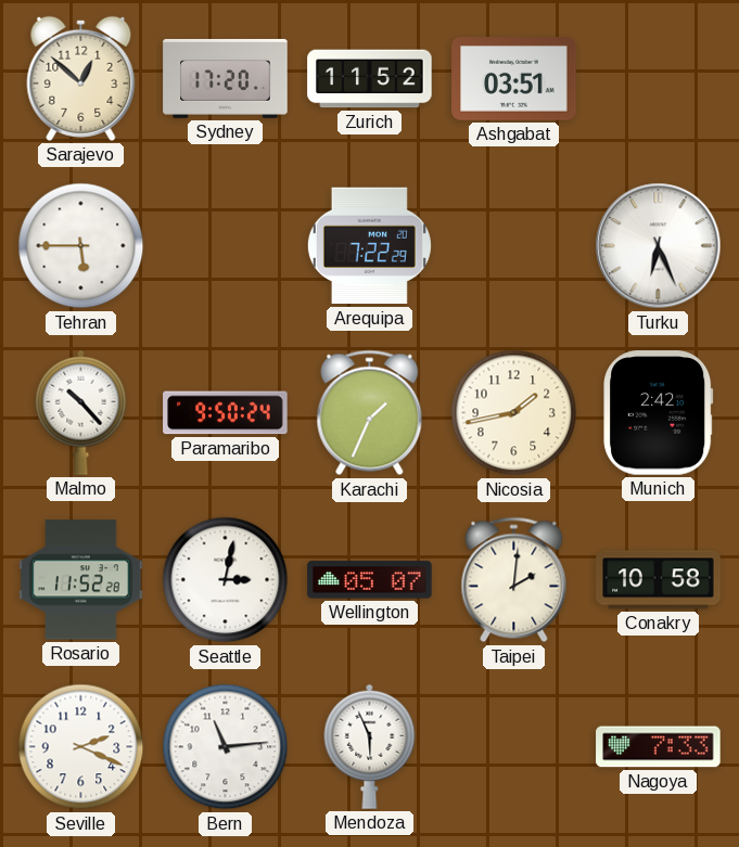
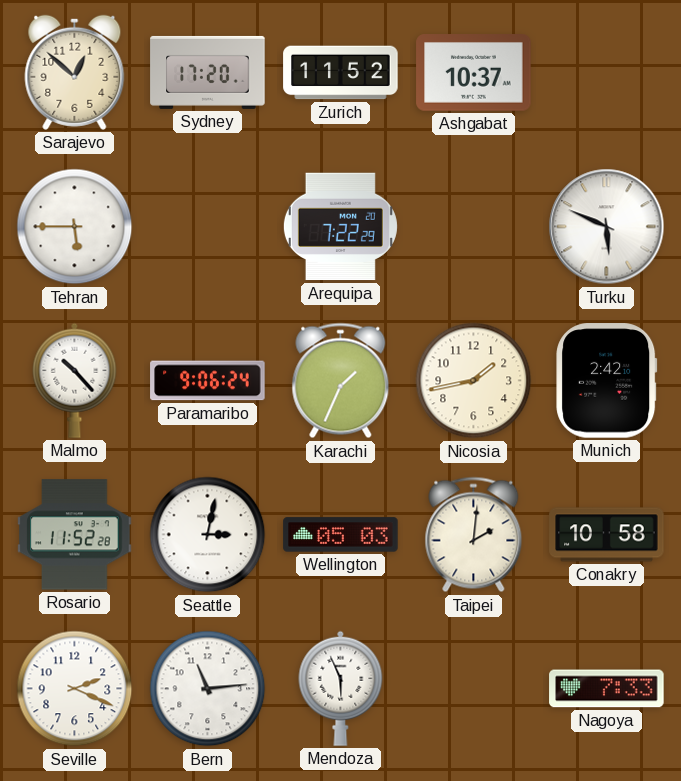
Ashgabat: 03:51 -> 10:37
Turku: 6:26 -> 5:49
Paramaribo: 9:50 -> 9:06
Wellington: 05:07 -> 05:03
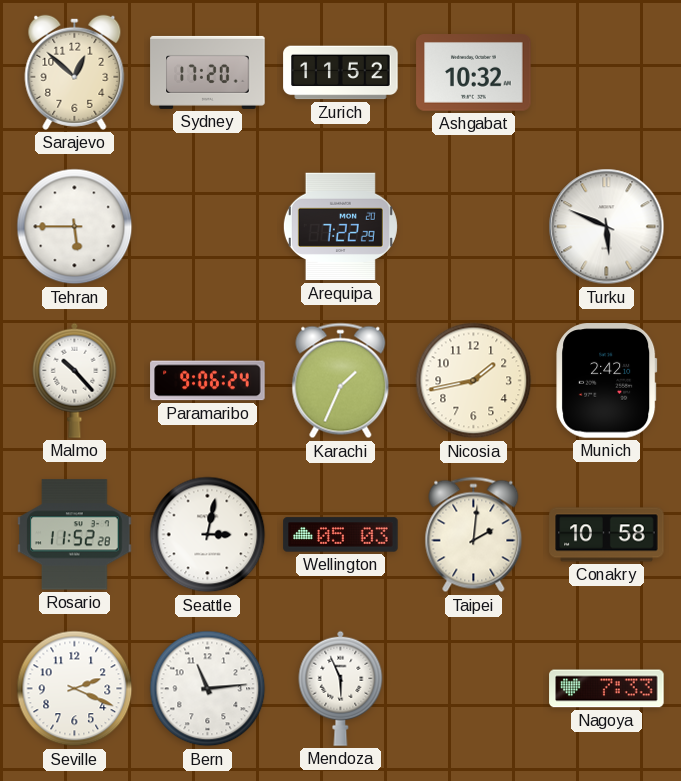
Ashgabat: 10:37 -> 10:32
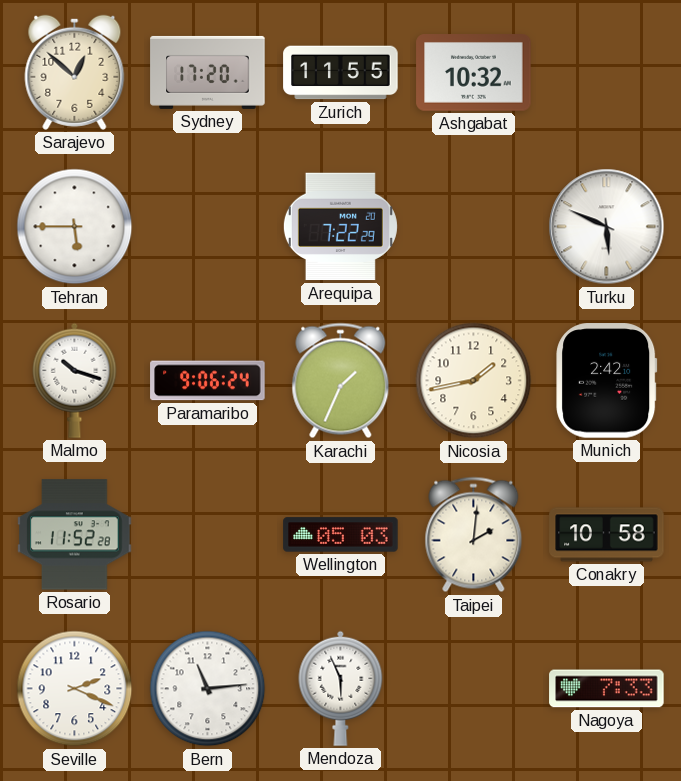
Zurich: 11:52 -> 11:55
Malmo: 10:23 -> 10:18
Seattle: 3:02 -> none
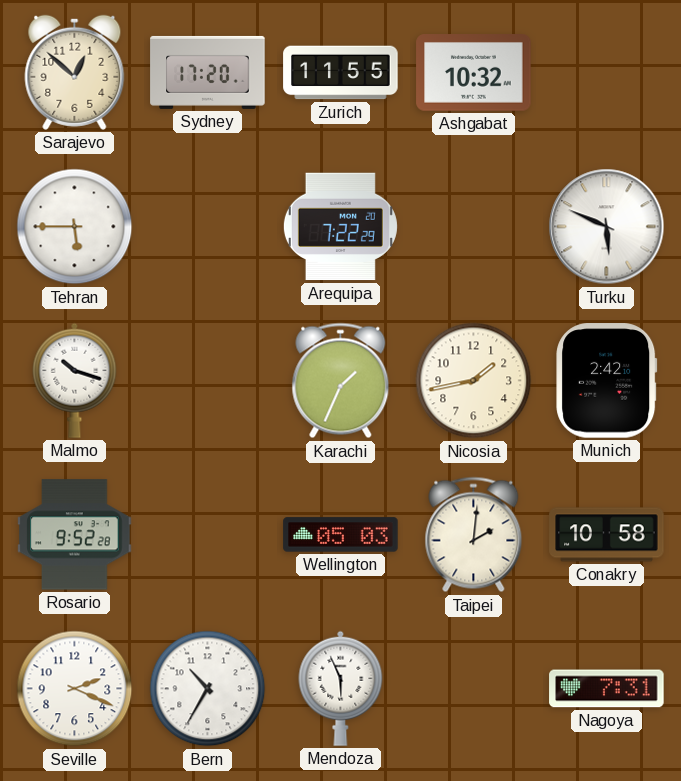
Paramaribo: 9:06 -> none
Rosario: 11:52 -> 9:52
Bern: 11:14 -> 10:35
Nagoya: 7:33 -> 7:31
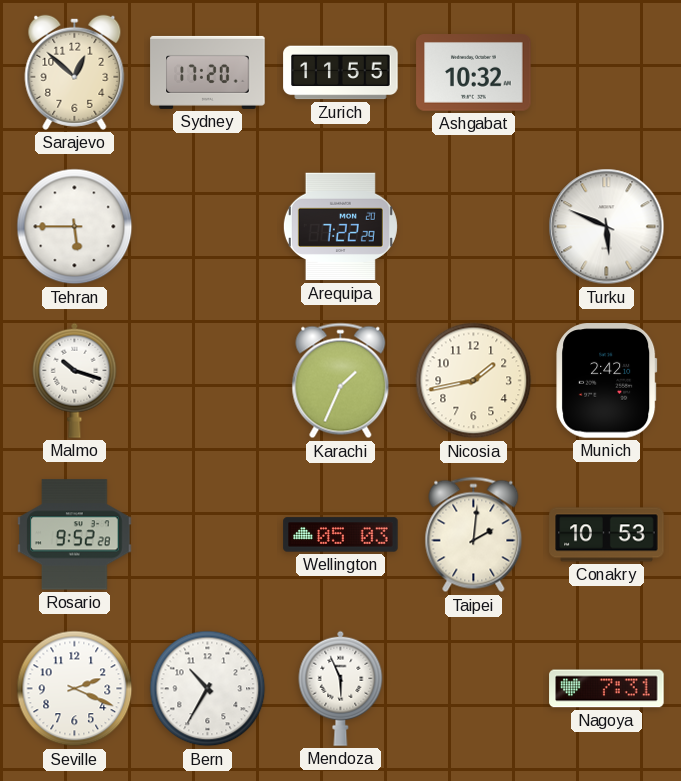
Conakry: 10:58 -> 10:53
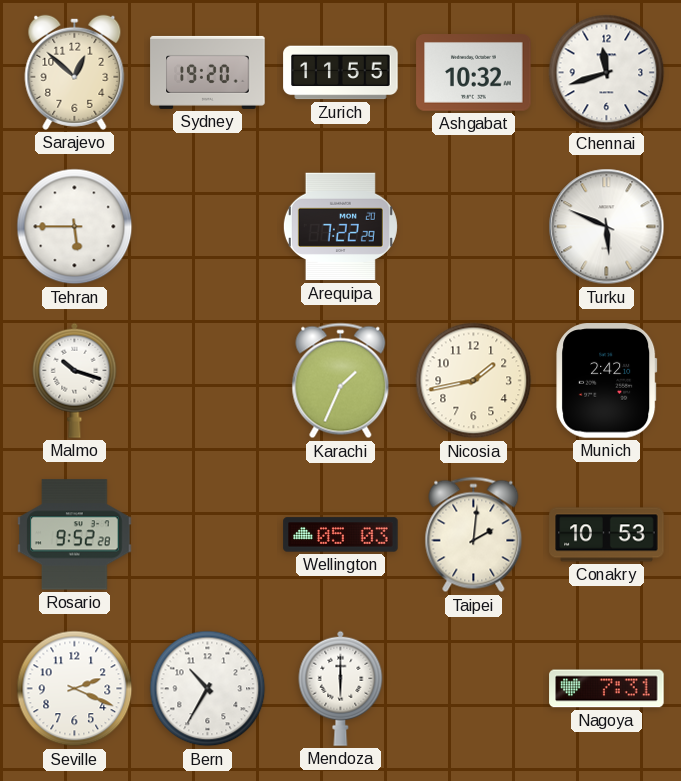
Sydney: 17:20 -> 19:20
Chennai: none -> 11:42
Mendoza: 5:56 -> 6:00
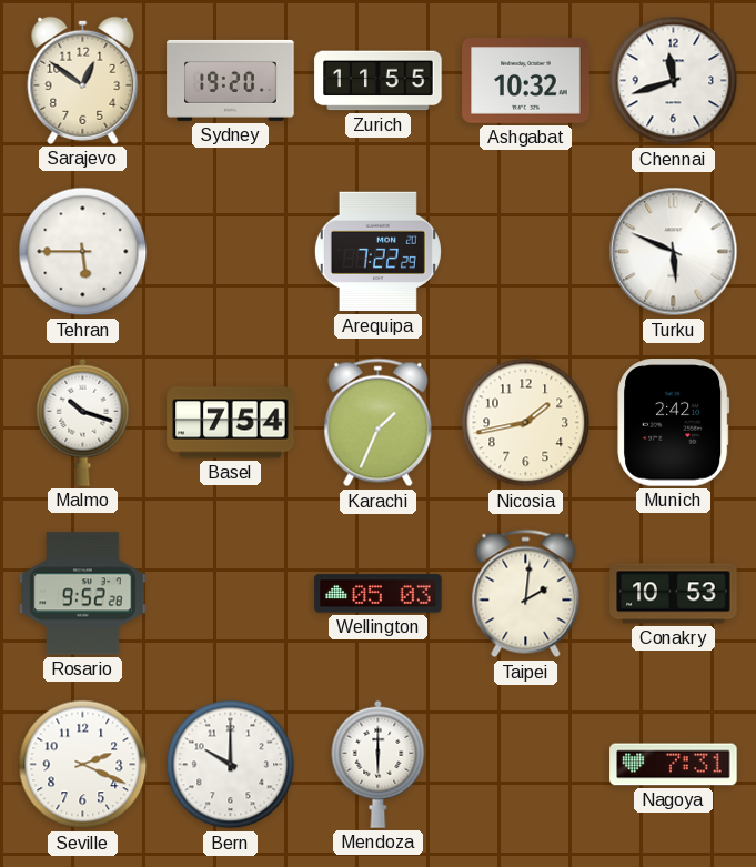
Sarajevo: 12:52 -> 12:51
Basel: none -> 7:54
Bern: 10:35 -> 10:00
